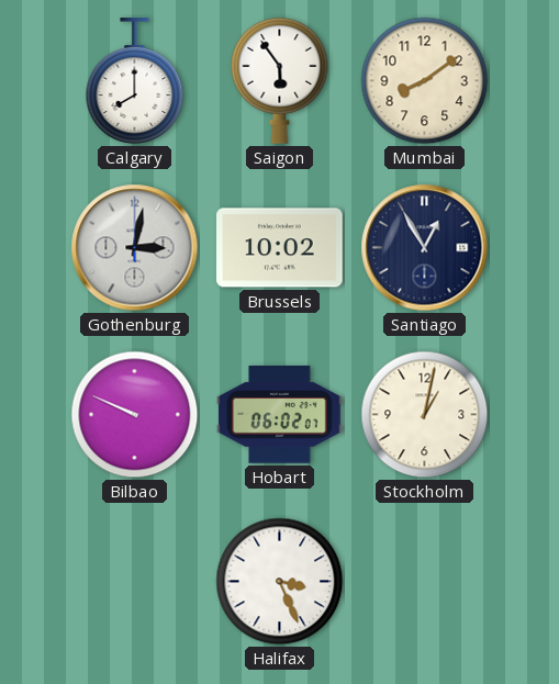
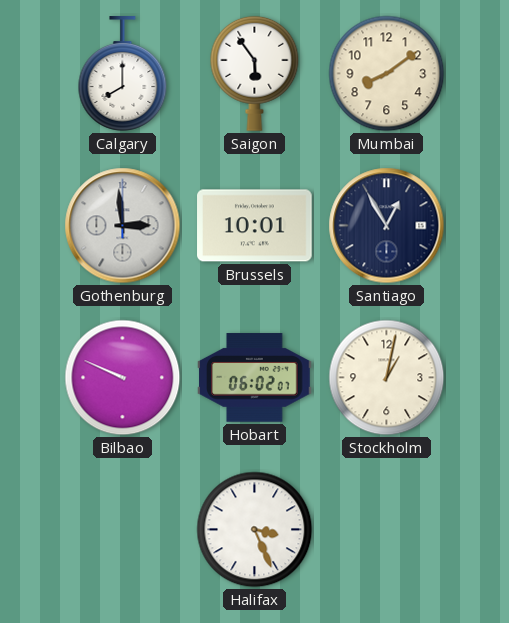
Gothenburg: 3:02 -> 2:59
Brussels: 10:02 -> 10:01
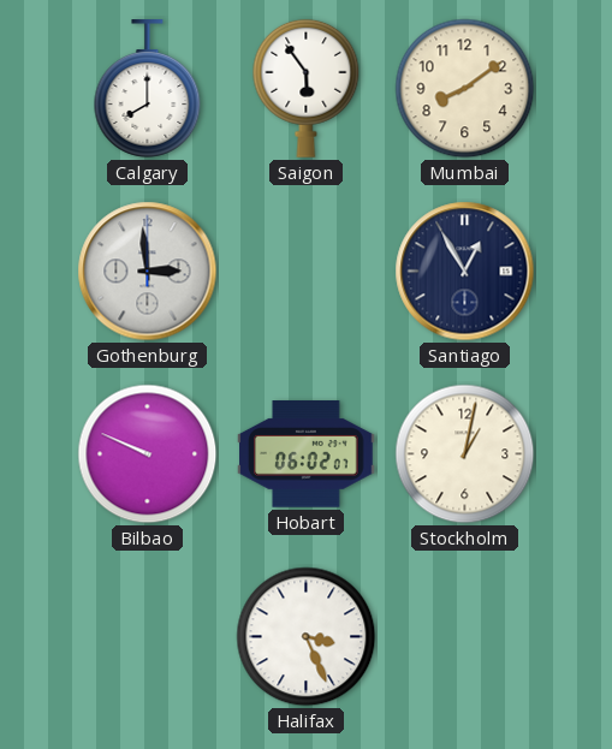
Brussels: 10:01 -> none
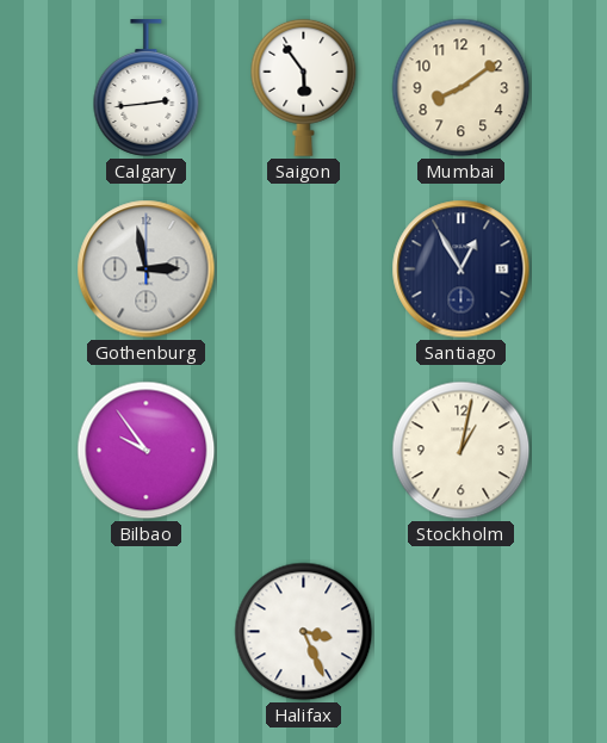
Calgary: 8:00 -> 2:44
Gothenburg: 2:59 -> 2:58
Bilbao: 9:49 -> 9:54
Hobart: 06:02 -> none
